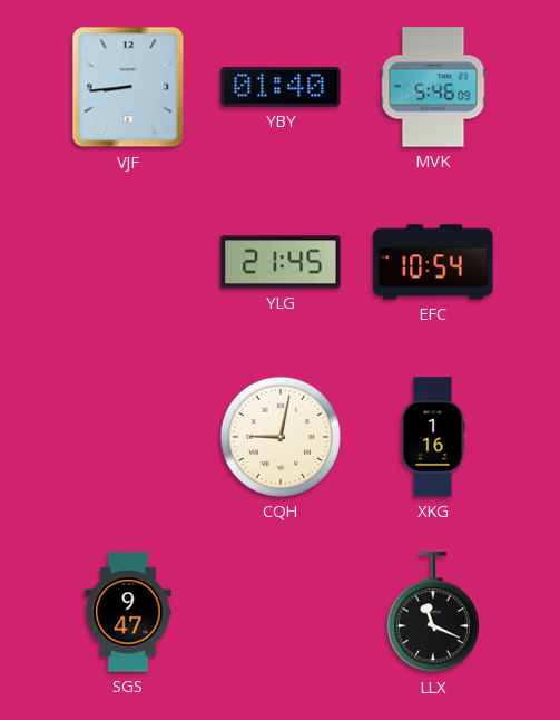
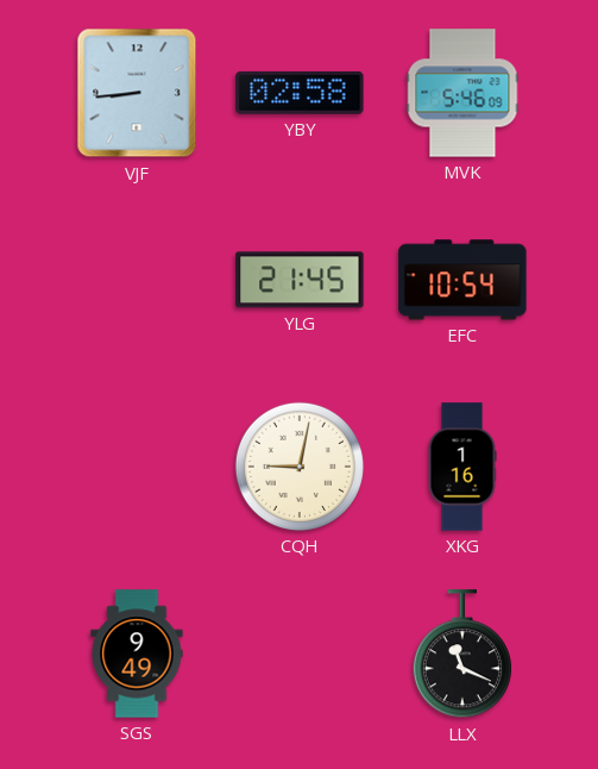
YBY: 01:40 -> 02:58
SGS: 9:47 -> 9:49
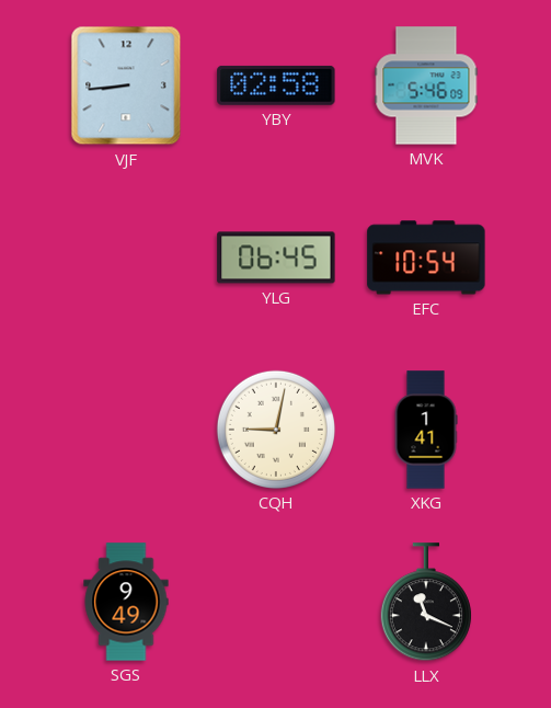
YLG: 21:45 -> 06:45
XKG: 1:16 -> 1:41
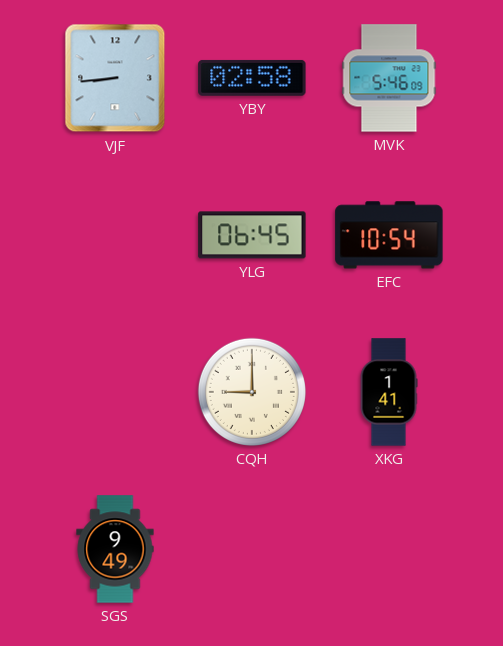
CQH: 9:02 -> 9:00
LLX: 11:19 -> none
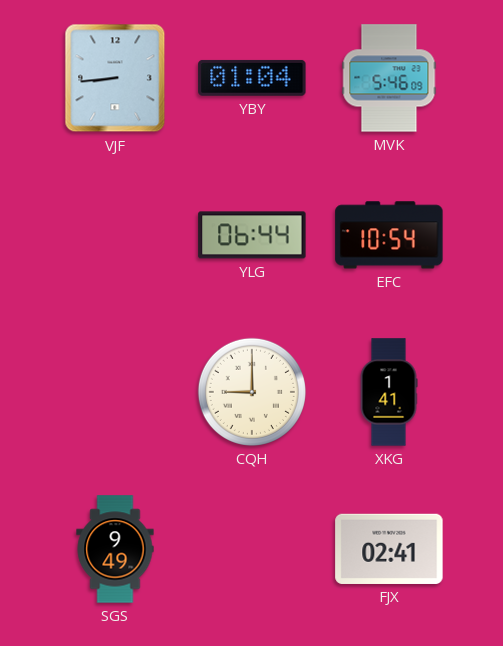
YBY: 02:58 -> 01:04
YLG: 06:45 -> 06:44
FJX: none -> 02:41
